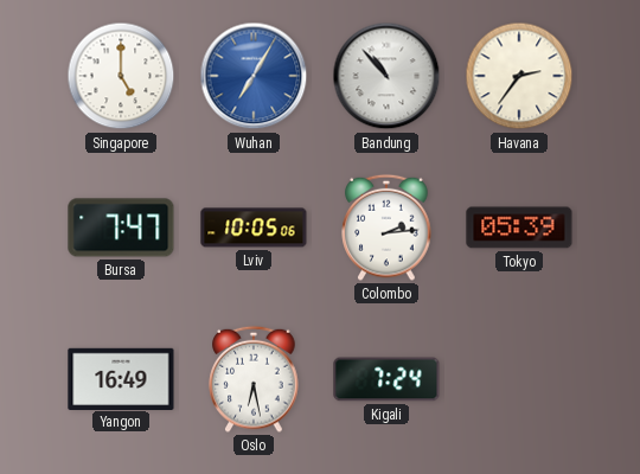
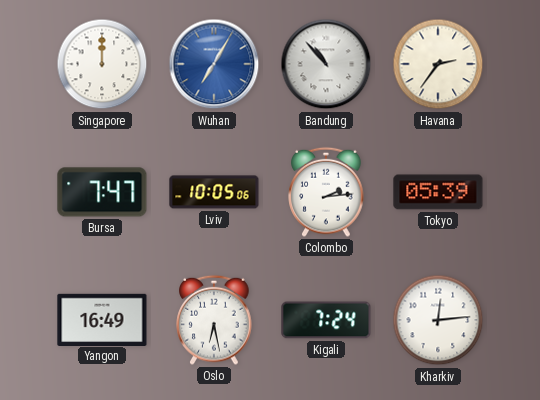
Singapore: 5:00 -> 12:00
Kharkiv: none -> 12:14
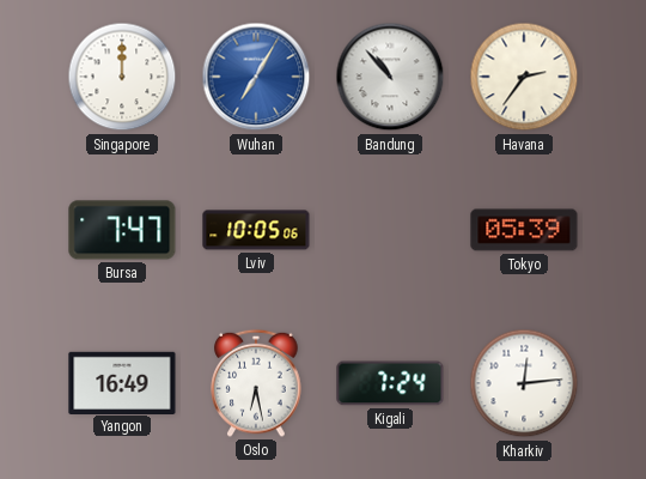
Colombo: 2:14 -> none
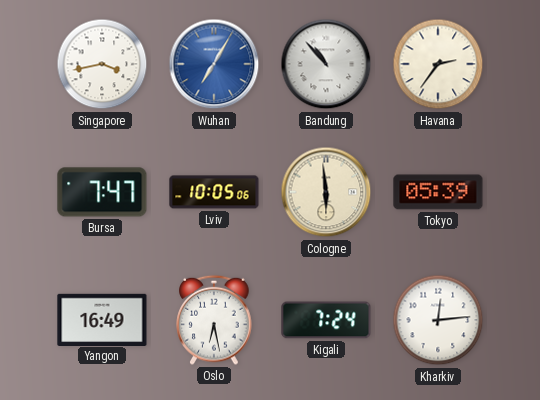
Singapore: 12:00 -> 3:43
Cologne: none -> 5:59
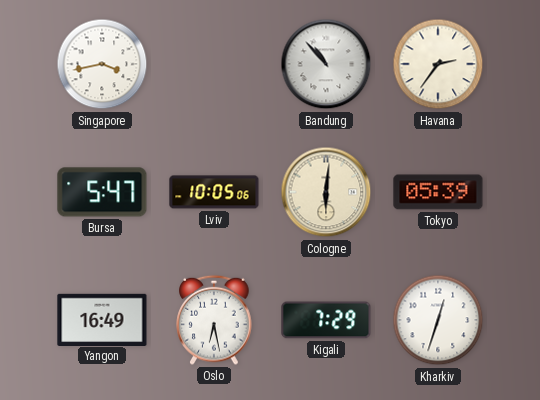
Wuhan: 7:05 -> none
Bursa: 7:47 -> 5:47
Cologne: 5:59 -> 6:01
Kigali: 7:24 -> 7:29
Kharkiv: 12:14 -> 12:33
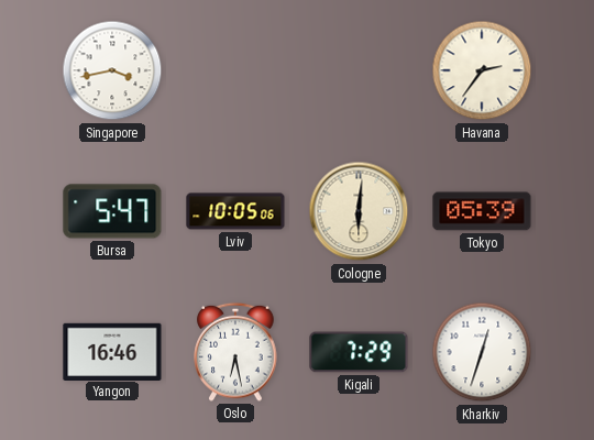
Bandung: 10:53 -> none
Yangon: 16:49 -> 16:46
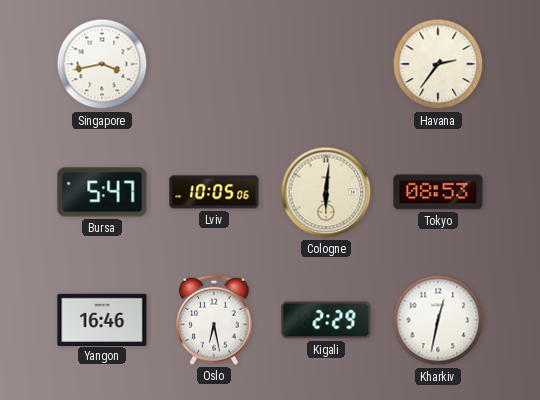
Tokyo: 05:39 -> 08:53
Kigali: 7:29 -> 2:29
Kharkiv: 12:33 -> 12:32
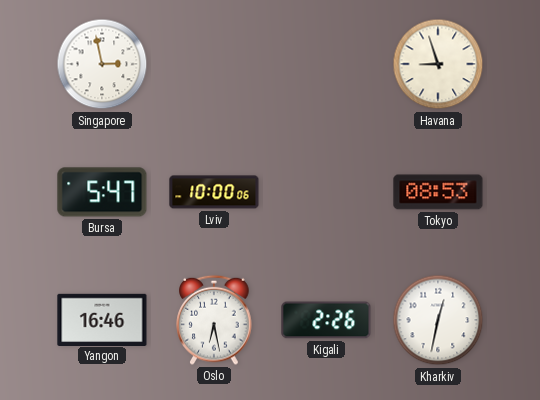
Singapore: 3:43 -> 2:58
Havana: 2:36 -> 8:57
Lviv: 10:05 -> 10:00
Cologne: 6:01 -> none
Kigali: 2:29 -> 2:26
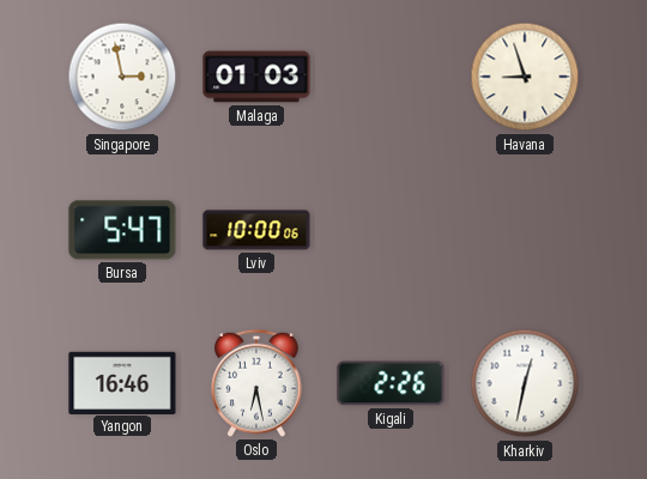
Malaga: none -> 01:03
Tokyo: 08:53 -> none
